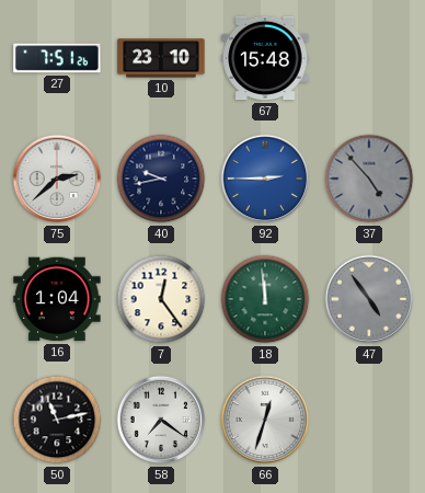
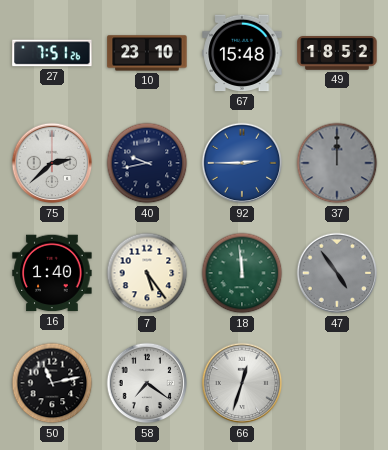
49: none -> 18:52
37: 4:53 -> 12:00
16: 1:04 -> 1:40
7: 12:24 -> 5:24
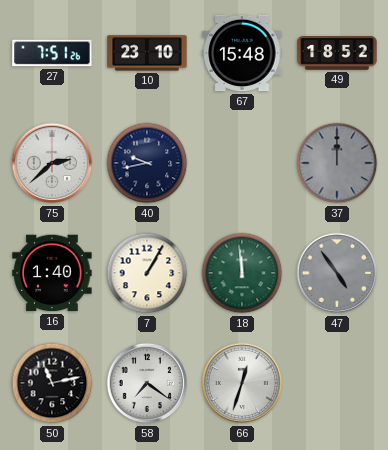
92: 2:45 -> none
7: 5:24 -> 1:05
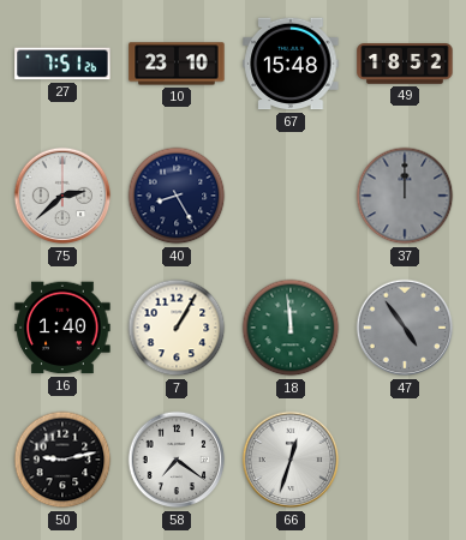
40: 9:43 -> 8:25
50: 11:13 -> 9:13
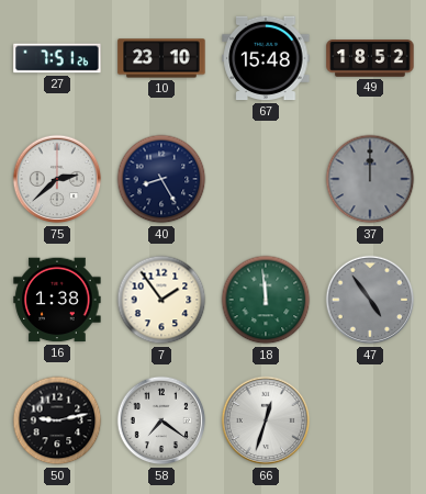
16: 1:40 -> 1:38
7: 1:05 -> 1:54
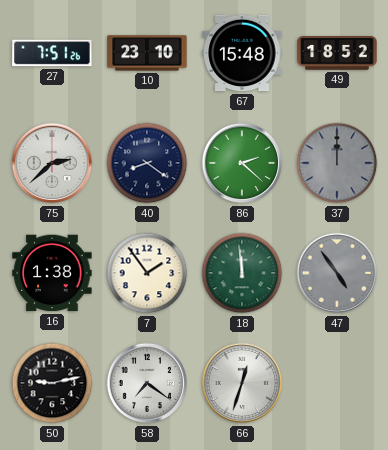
40: 8:25 -> 8:21
86: none -> 2:22
